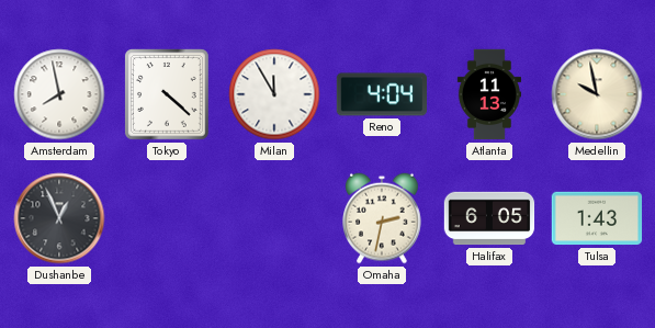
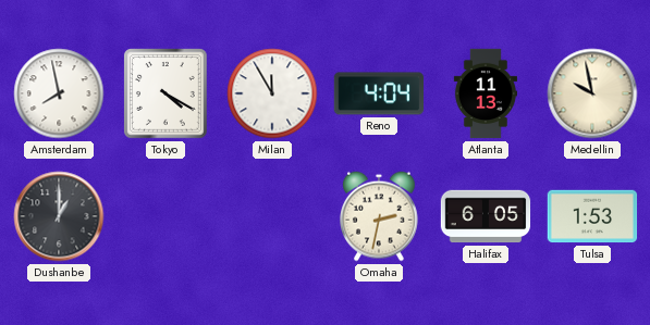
Tokyo: 4:22 -> 4:20
Dushanbe: 12:56 -> 1:00
Tulsa: 1:43 -> 1:53
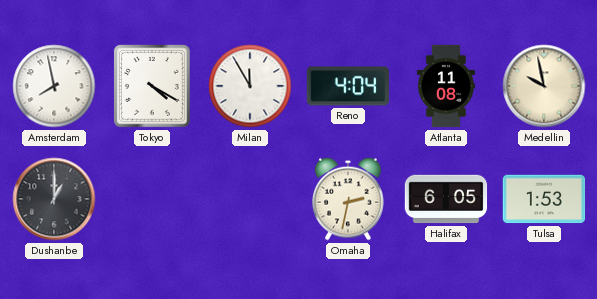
Atlanta: 11:13 -> 11:08
